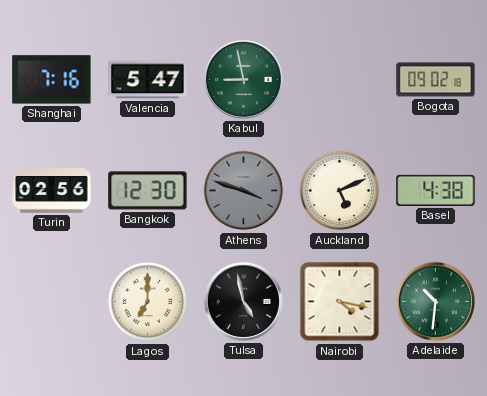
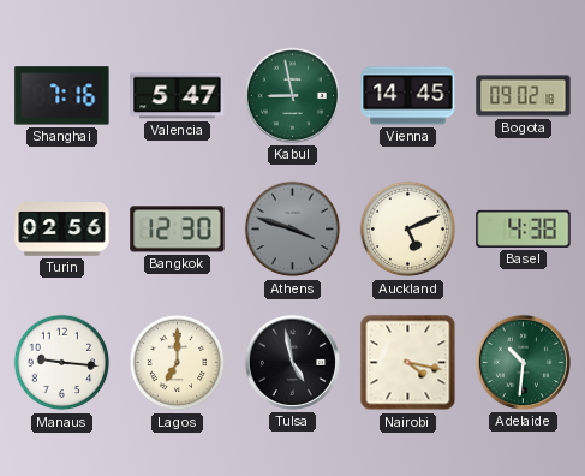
Vienna: none -> 14:45
Manaus: none -> 9:16
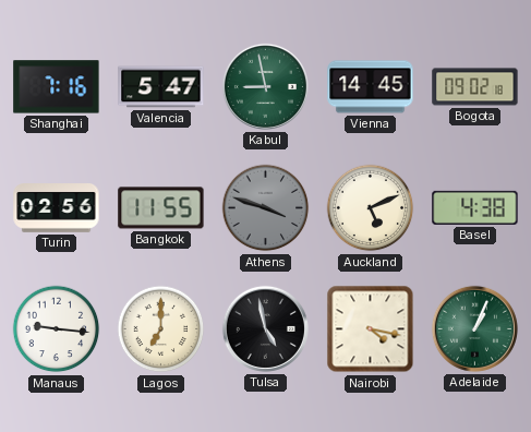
Bangkok: 12:30 -> 11:55
Adelaide: 10:31 -> 1:04
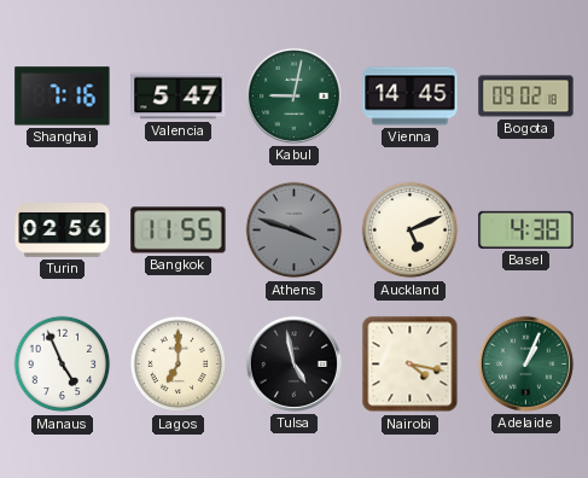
Kabul: 8:58 -> 9:02
Manaus: 9:16 -> 4:56
